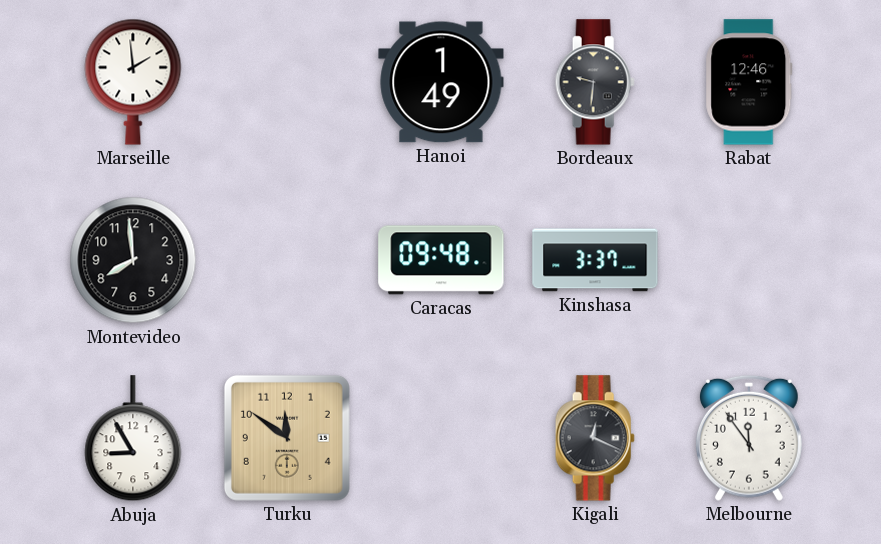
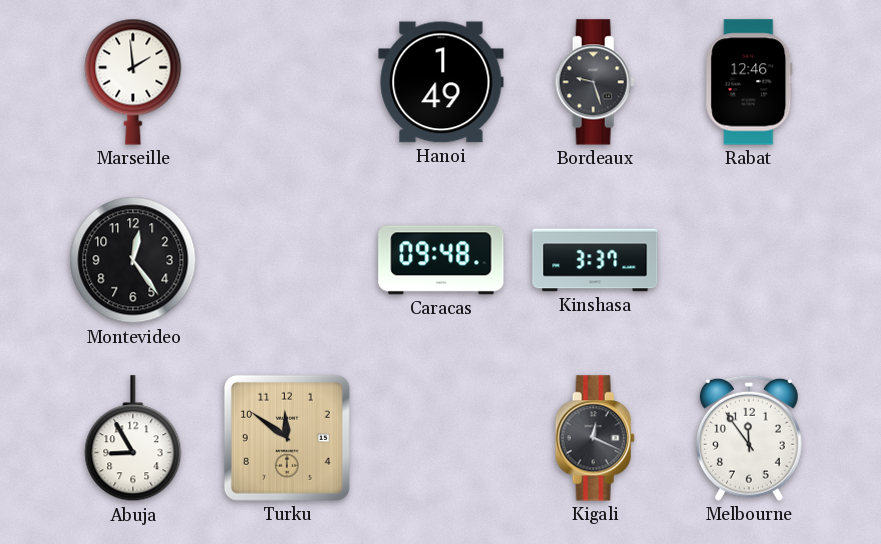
Bordeaux: 9:31 -> 9:27
Montevideo: 7:59 -> 12:24
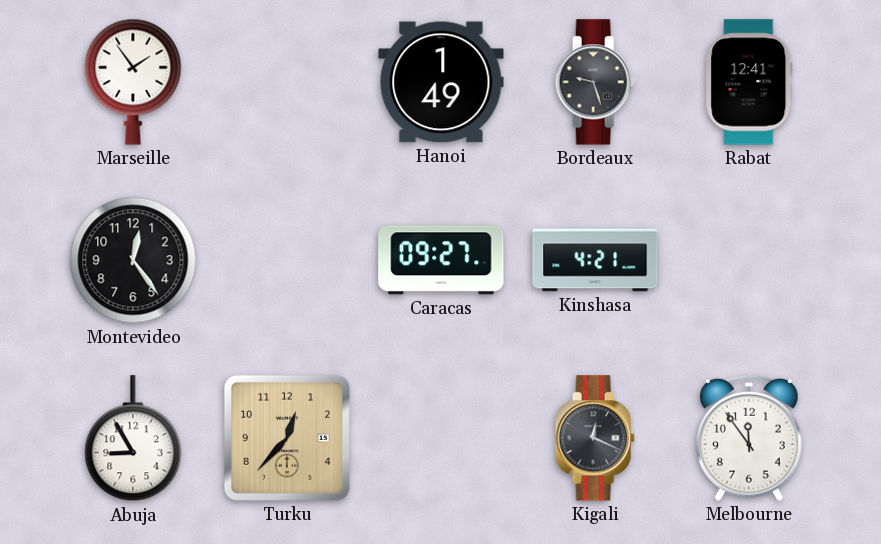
Marseille: 1:59 -> 1:54
Rabat: 12:46 -> 12:41
Caracas: 09:48 -> 09:27
Kinshasa: 3:37 -> 4:21
Turku: 11:51 -> 12:37
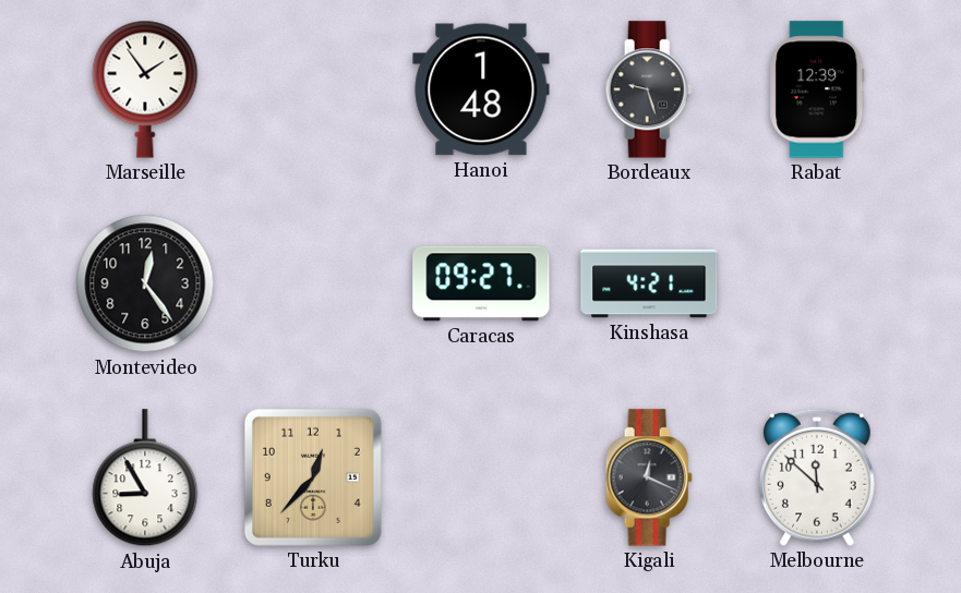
Hanoi: 1:49 -> 1:48
Rabat: 12:41 -> 12:39
Melbourne: 11:54 -> 11:52
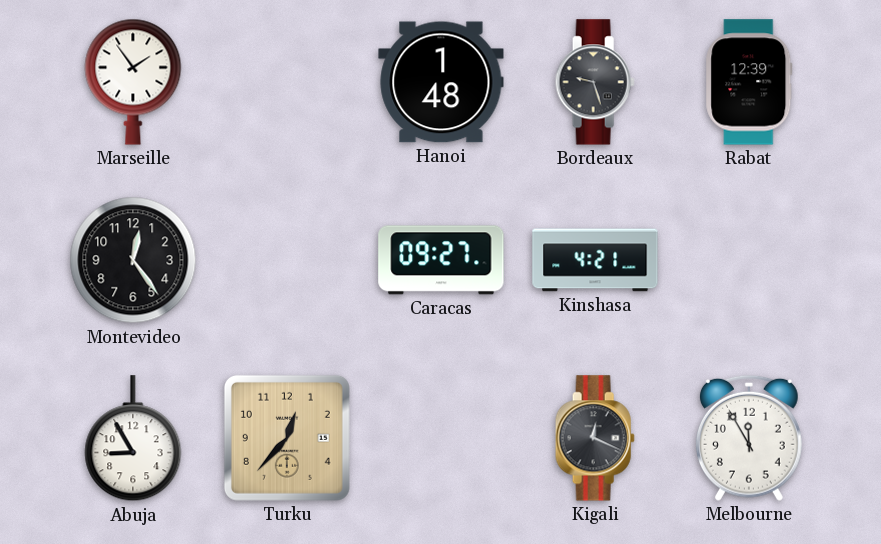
Melbourne: 11:52 -> 11:55
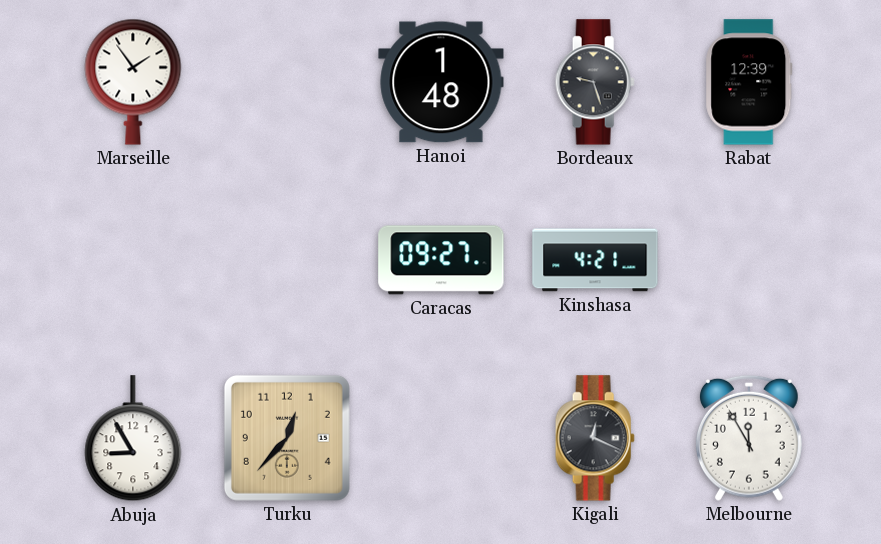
Montevideo: 12:24 -> none
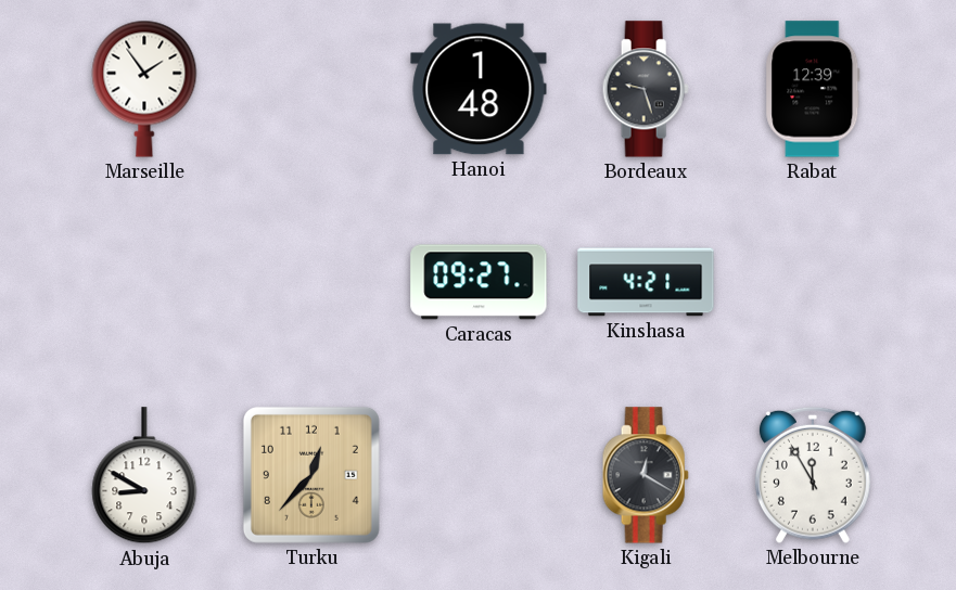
Abuja: 8:55 -> 8:50
Kigali: 12:19 -> 12:20
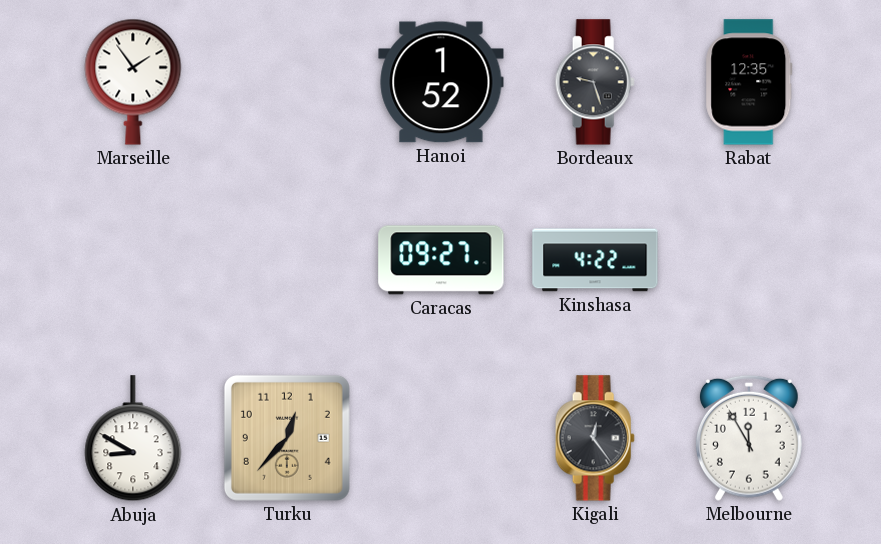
Hanoi: 1:48 -> 1:52
Rabat: 12:39 -> 12:35
Kinshasa: 4:21 -> 4:22
Kigali: 12:20 -> 12:24
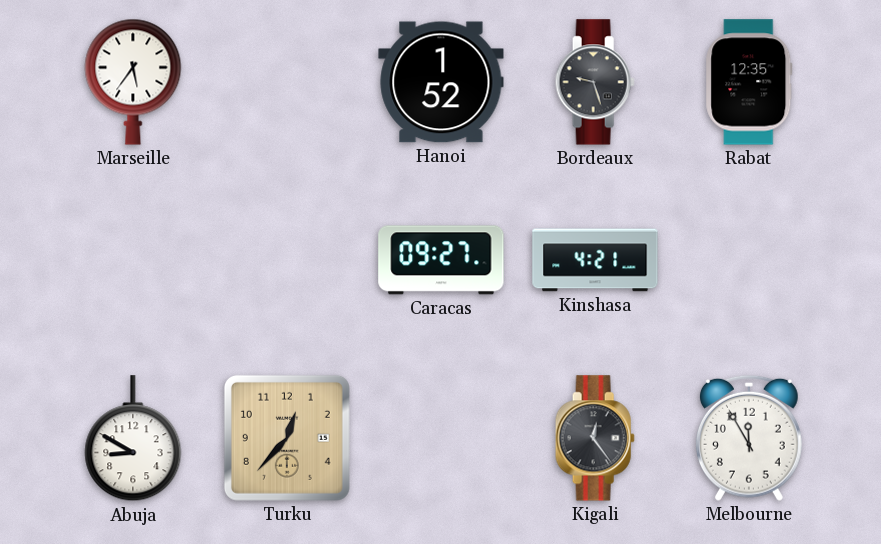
Marseille: 1:54 -> 5:36
Kinshasa: 4:22 -> 4:21
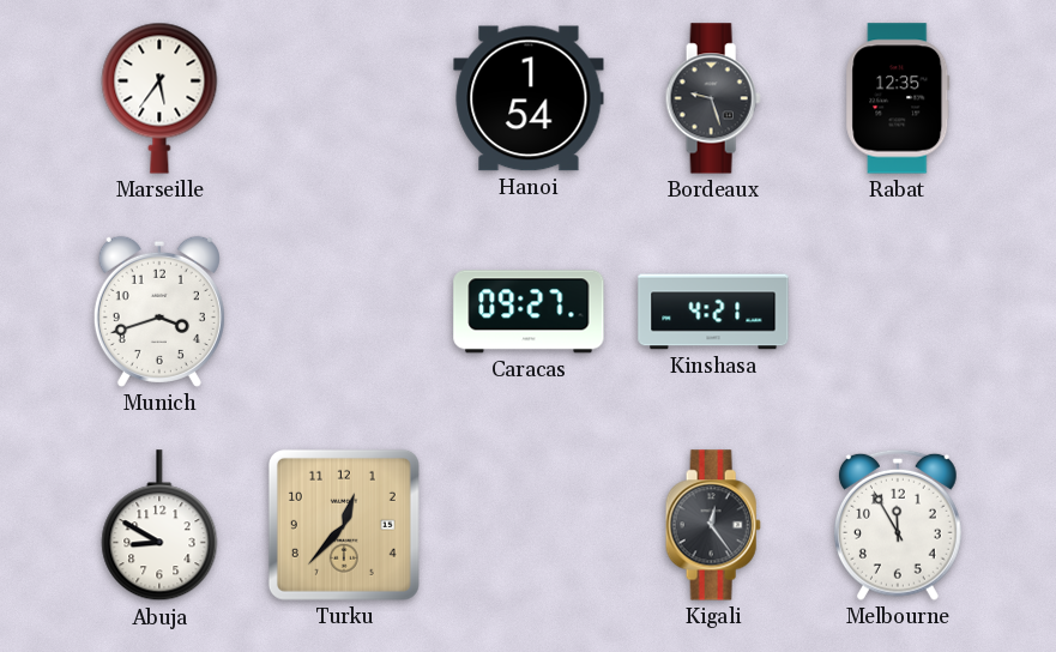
Hanoi: 1:52 -> 1:54
Munich: none -> 3:42
